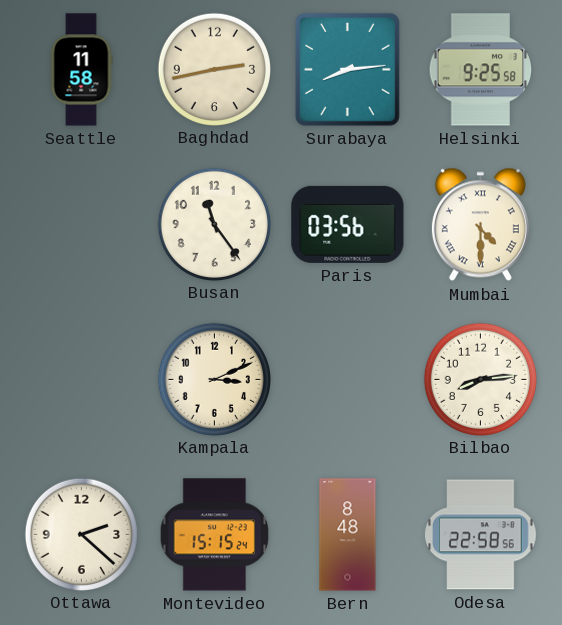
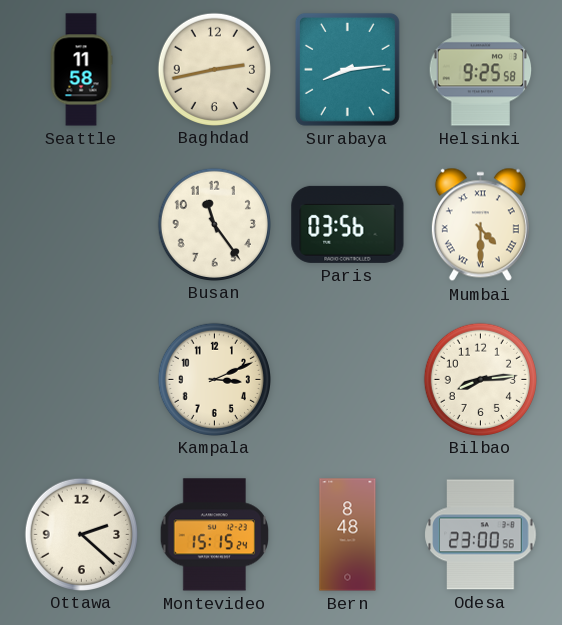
Odesa: 22:58 -> 23:00
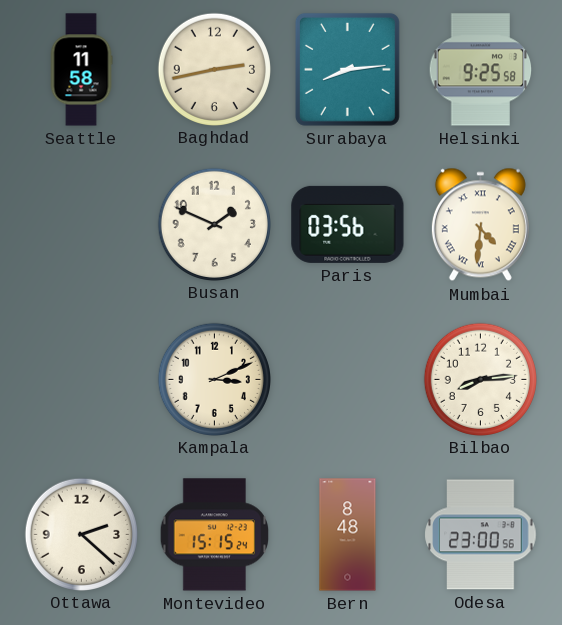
Busan: 11:24 -> 1:49
Mumbai: 4:30 -> 4:31
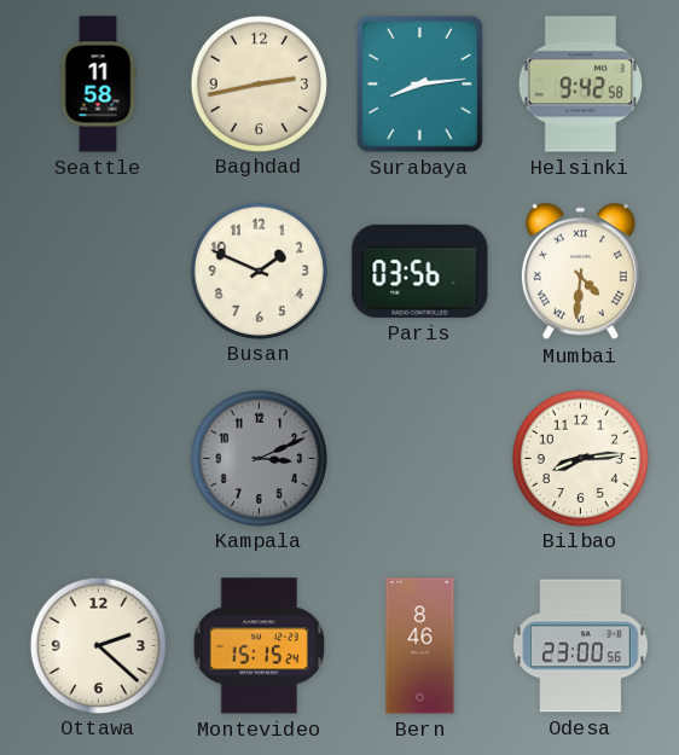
Helsinki: 9:25 -> 9:42
Kampala dial: cream -> grey
Bern: 8:48 -> 8:46
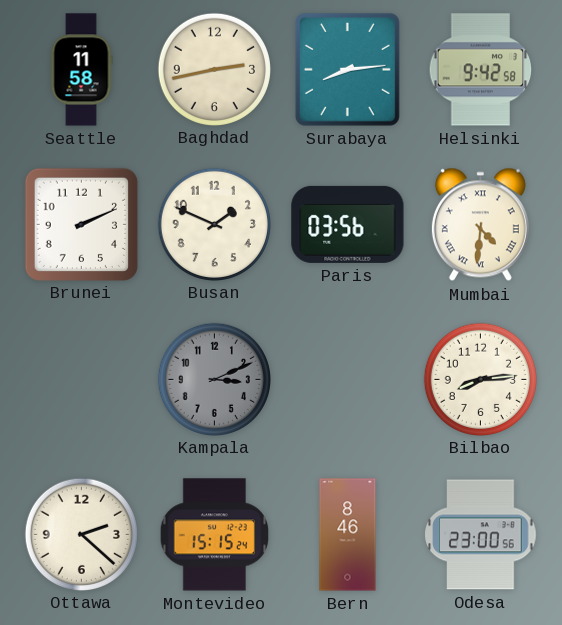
Brunei: none -> 2:11
